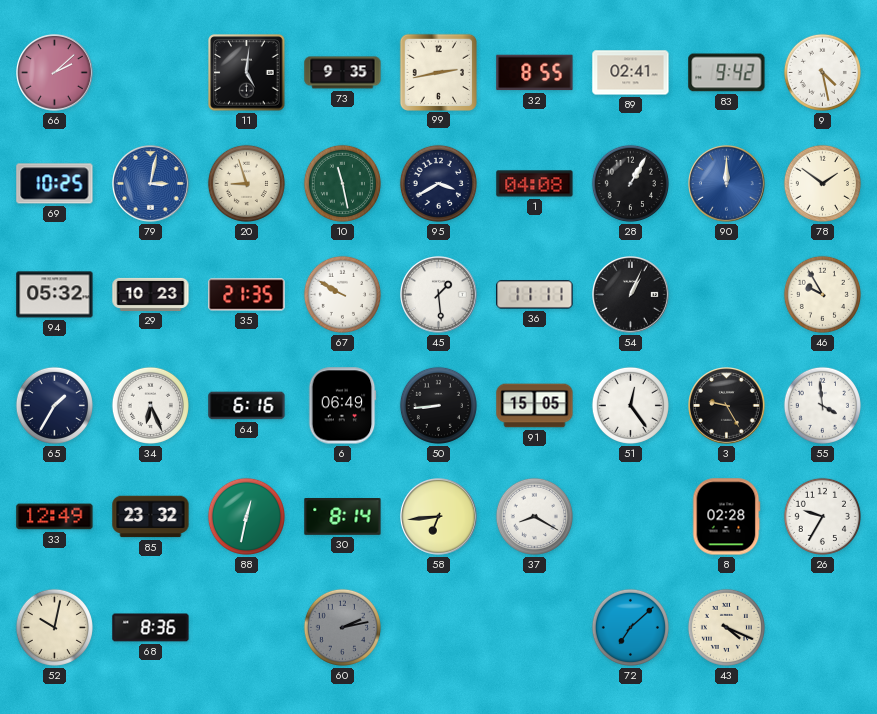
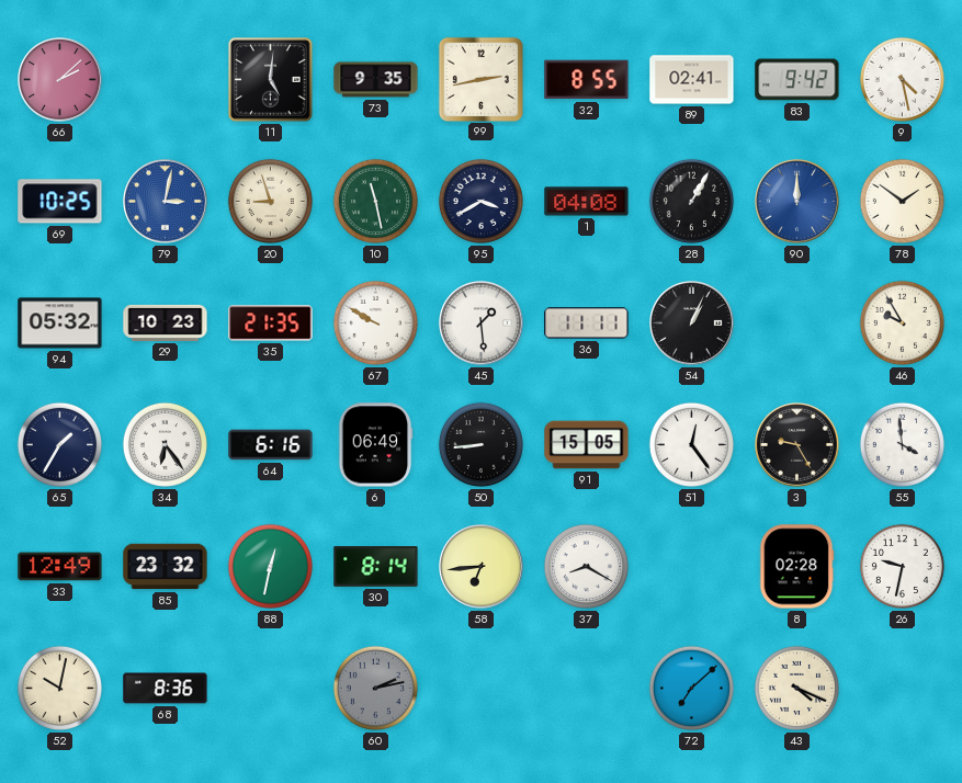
34: 6:26 -> 6:24
26: 9:35 -> 9:32
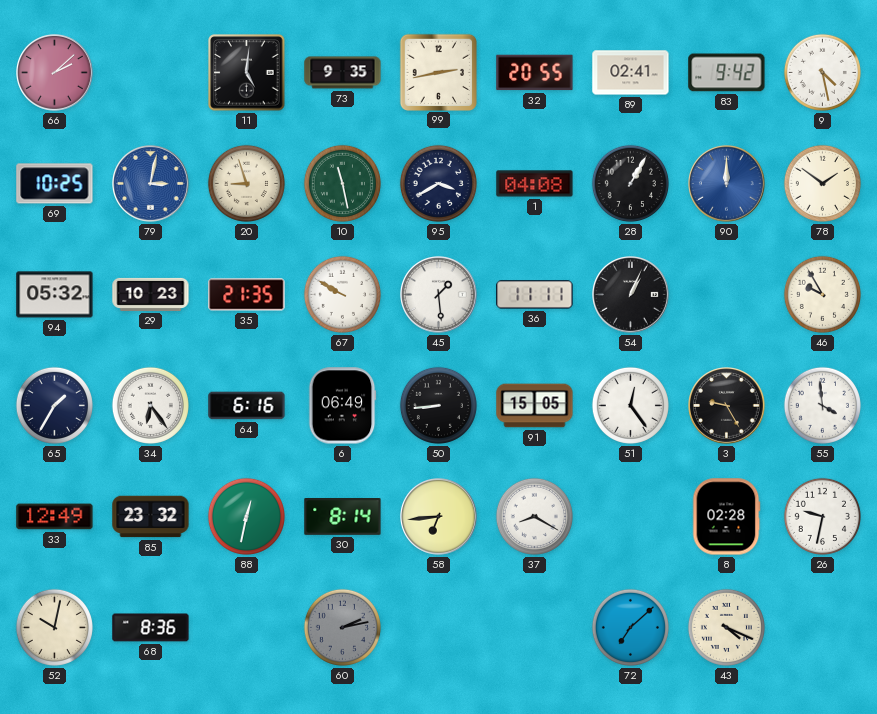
32: 8:55 -> 20:55
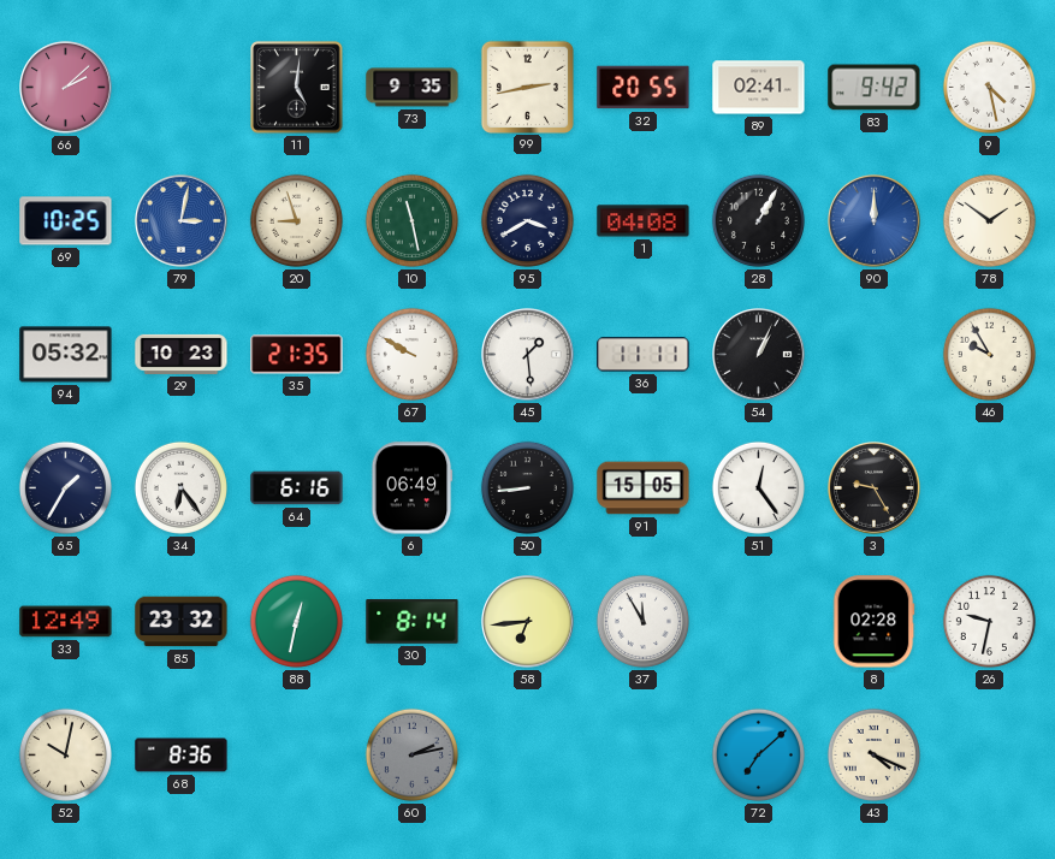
55: 3:59 -> none
37: 8:20 -> 11:55
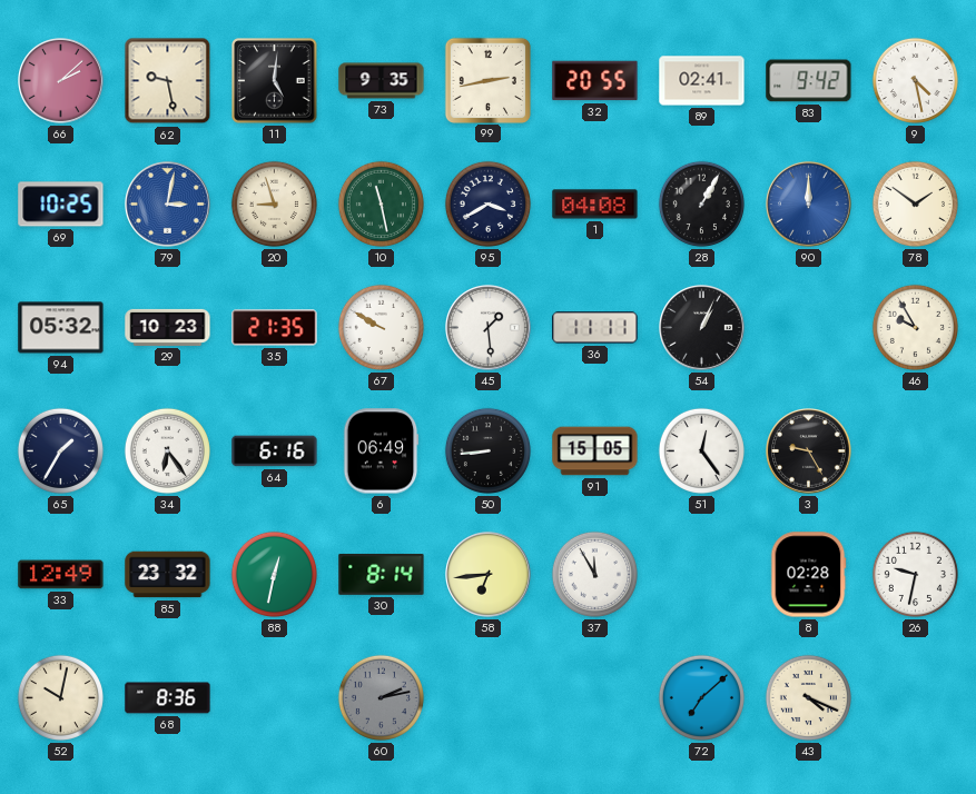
62: none -> 9:28
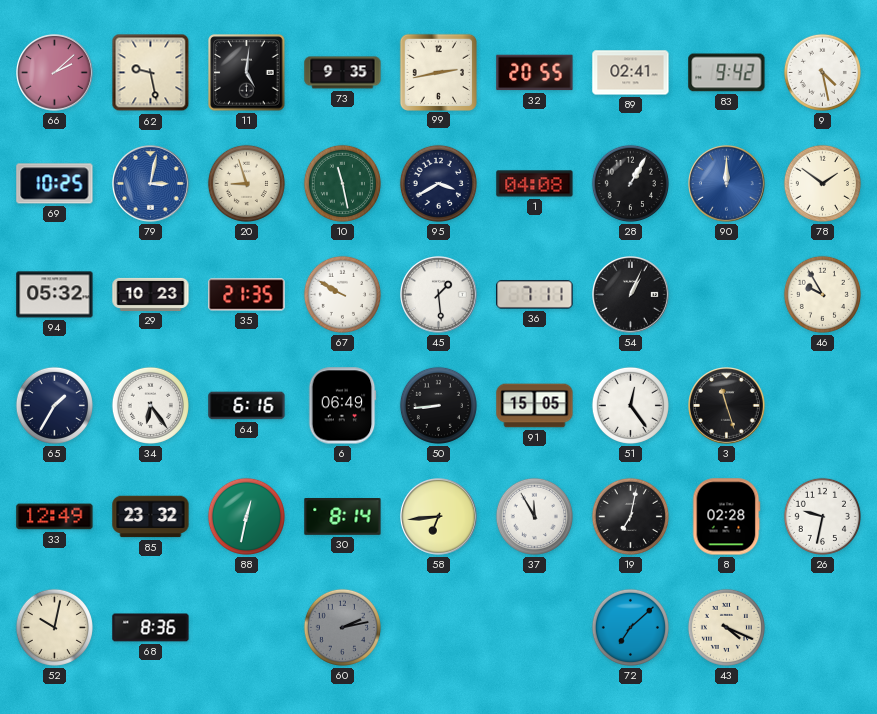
36: 11:11 -> 7:11
3: 9:25 -> 11:27
19: none -> 7:02
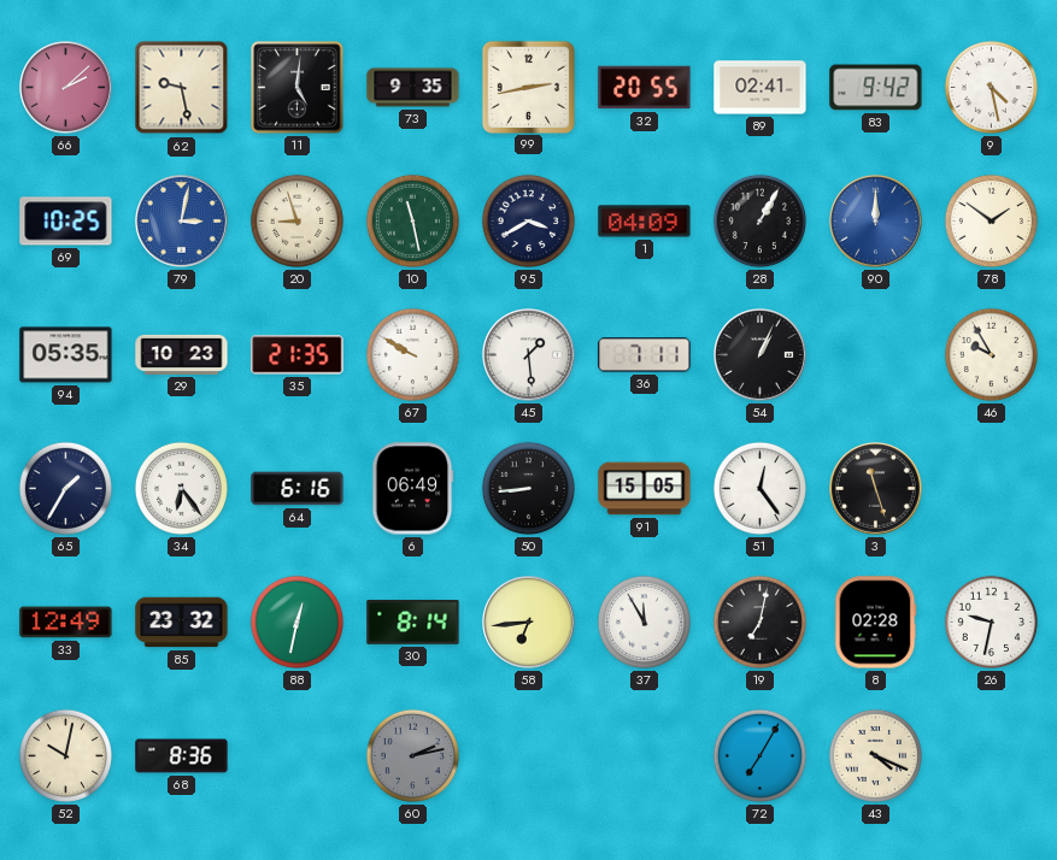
1: 04:08 -> 04:09
94: 05:32 -> 05:35
72: 7:08 -> 7:05
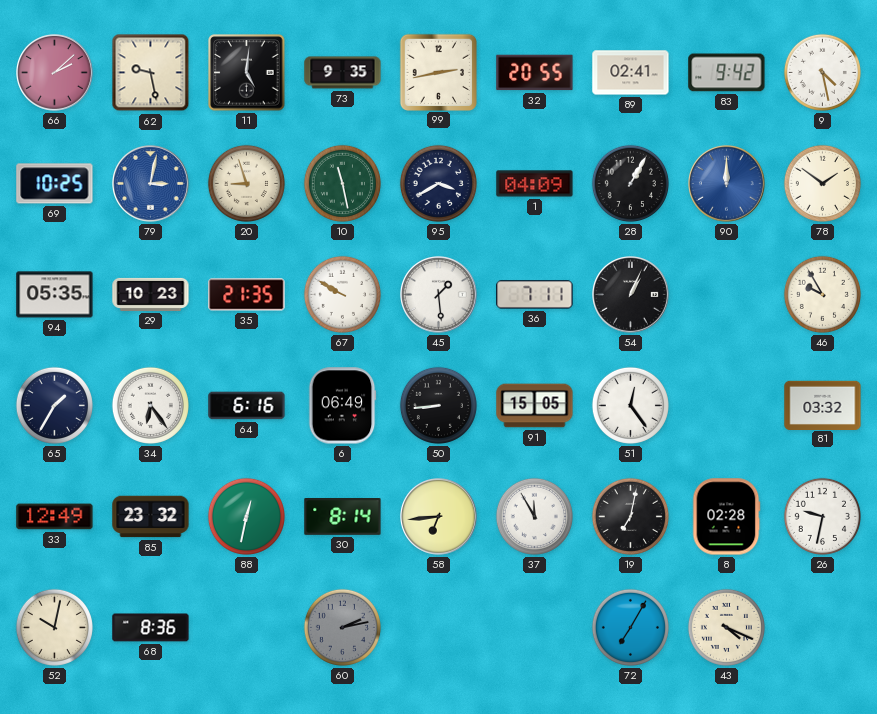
3: 11:27 -> none
81: none -> 03:32
